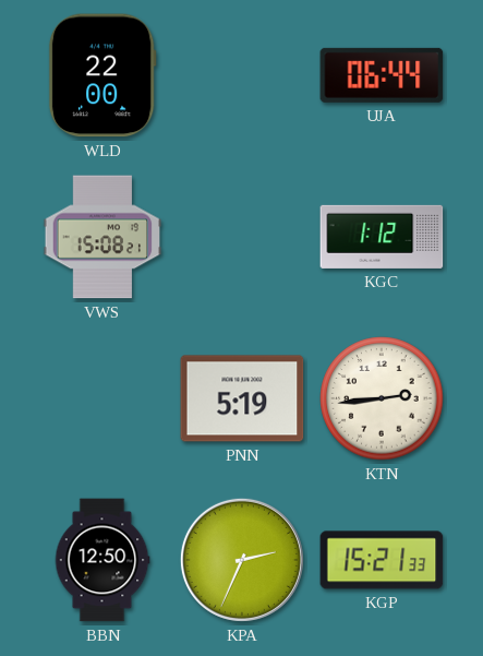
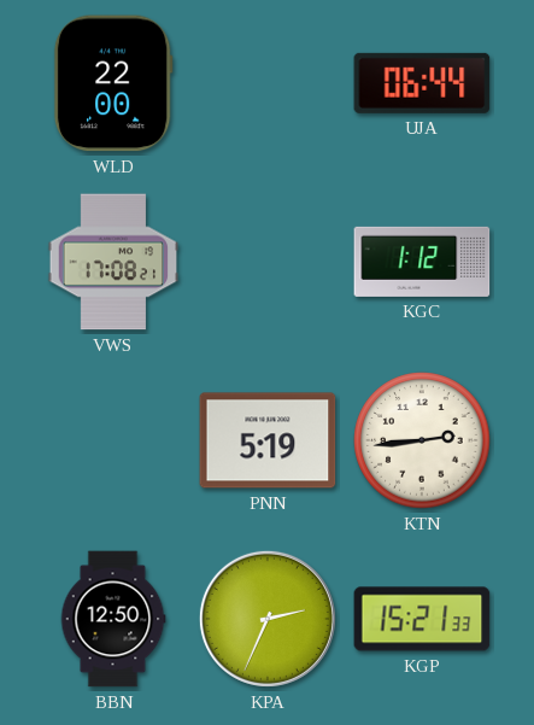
VWS: 15:08 -> 17:08
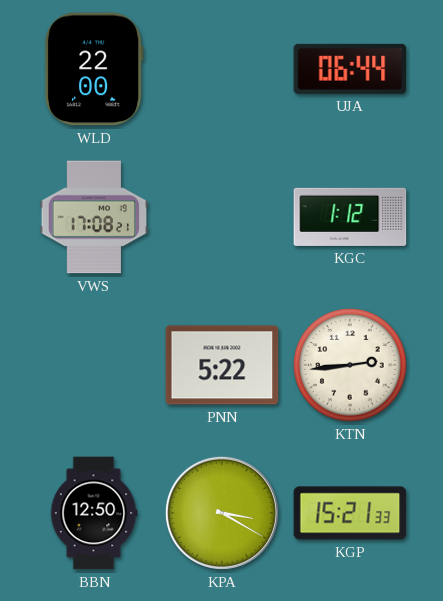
PNN: 5:19 -> 5:22
KPA: 2:34 -> 3:20
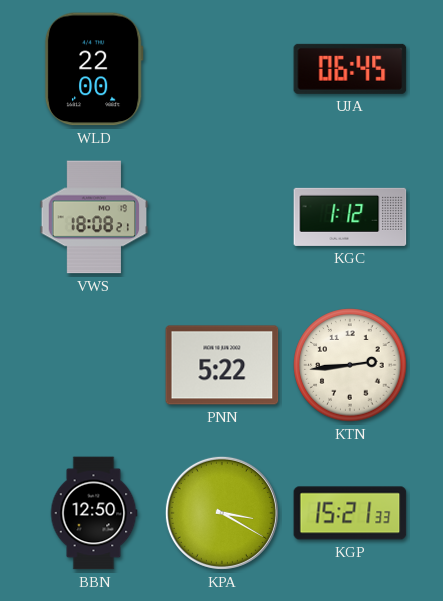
UJA: 06:44 -> 06:45
VWS: 17:08 -> 18:08
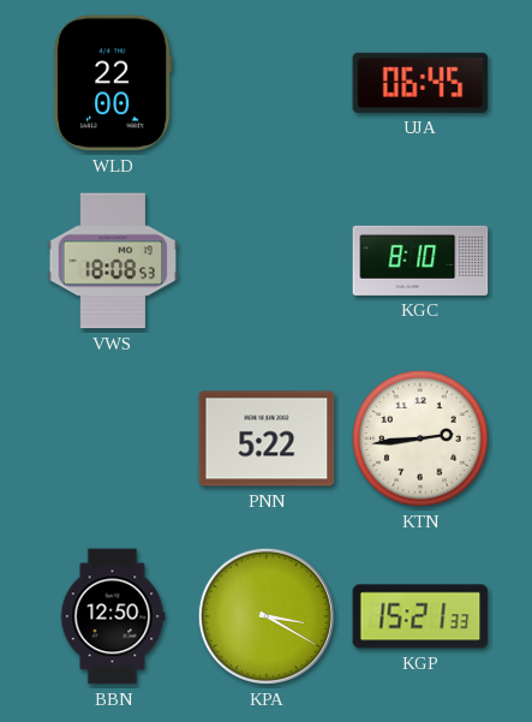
VWS: 18:08:21 -> 18:08:53
KGC: 1:12 -> 8:10
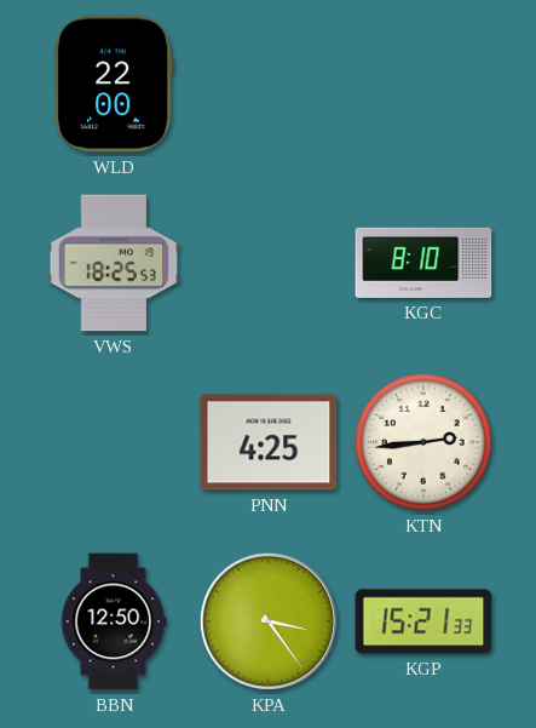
UJA: 06:45 -> none
VWS: 18:08 -> 18:25
PNN: 5:22 -> 4:25
KPA: 3:20 -> 3:24
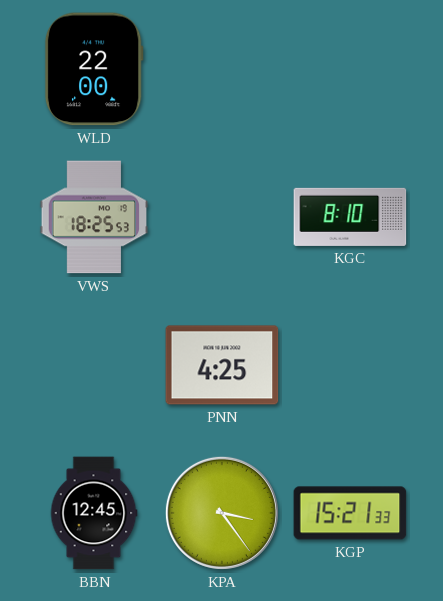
KTN: 2:44 -> none
BBN: 12:50 -> 12:45
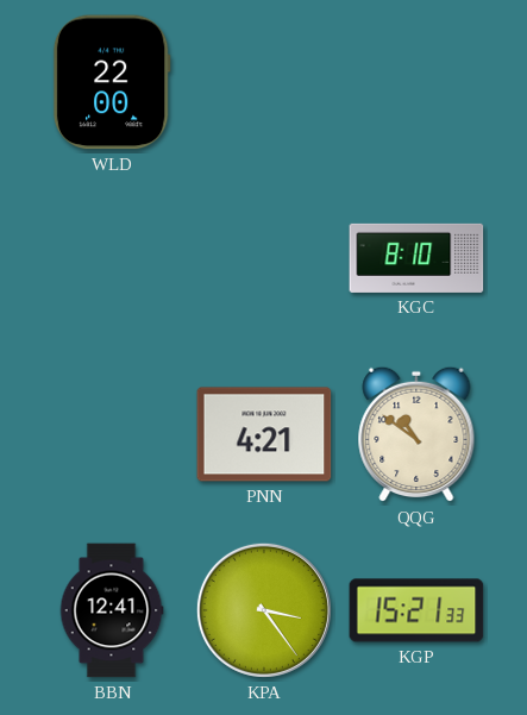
VWS: 18:25 -> none
PNN: 4:25 -> 4:21
QQG: none -> 10:51
BBN: 12:45 -> 12:41
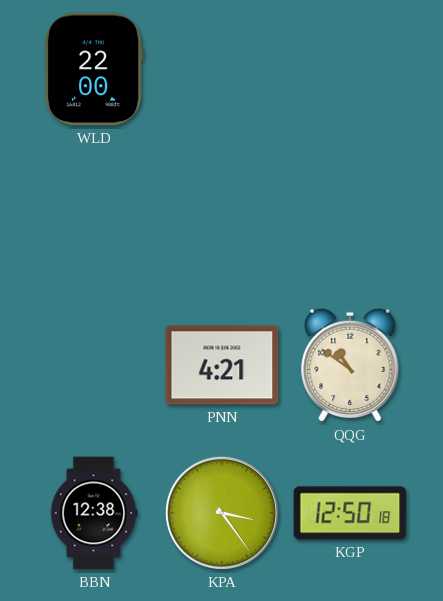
KGC: 8:10 -> none
BBN: 12:41 -> 12:38
KGP: 15:21 -> 12:50
